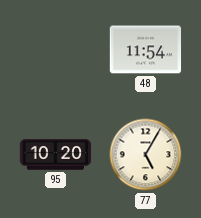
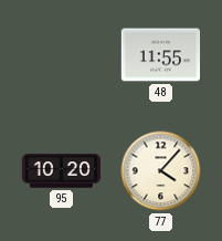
48: 11:54 -> 11:55
77: 5:05 -> 4:07
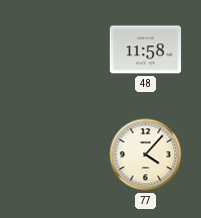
48: 11:55 -> 11:58
95: 10:20 -> none
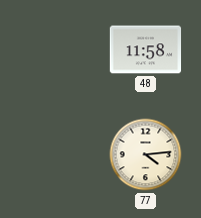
77: 4:07 -> 4:14
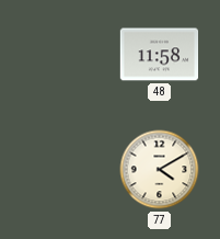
77: 4:14 -> 4:10
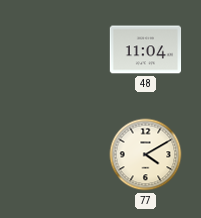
48: 11:58 -> 11:04
